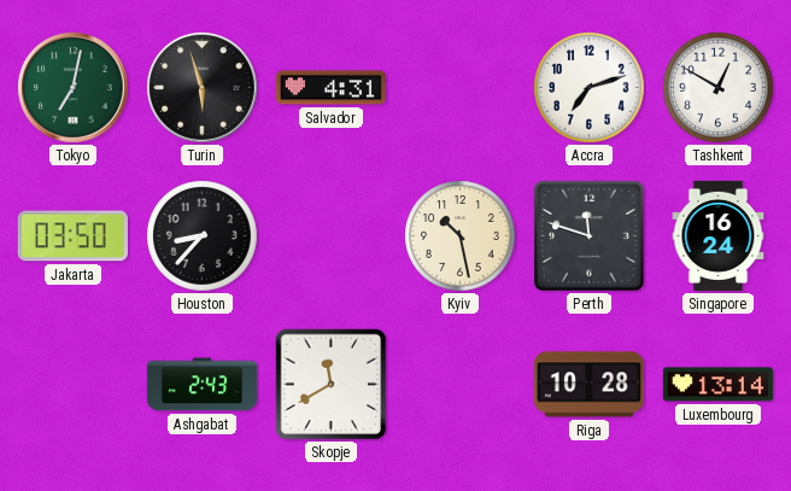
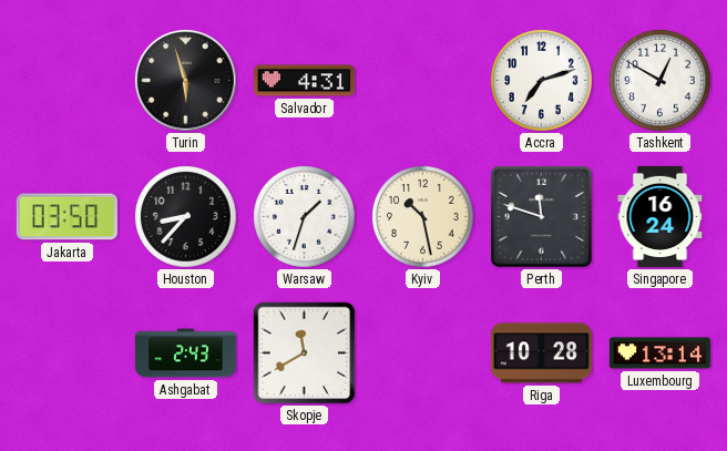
Tokyo: 7:02 -> none
Warsaw: none -> 1:33
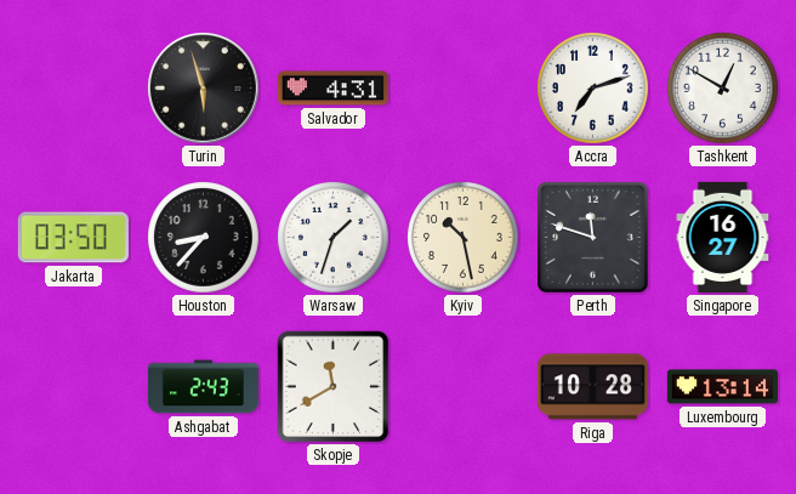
Singapore: 16:24 -> 16:27
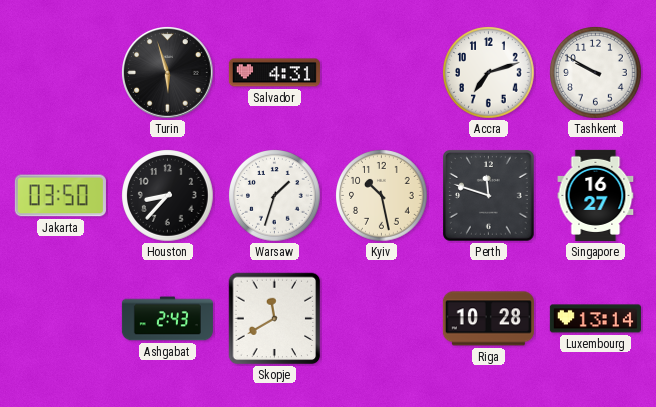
Tashkent: 12:50 -> 9:50
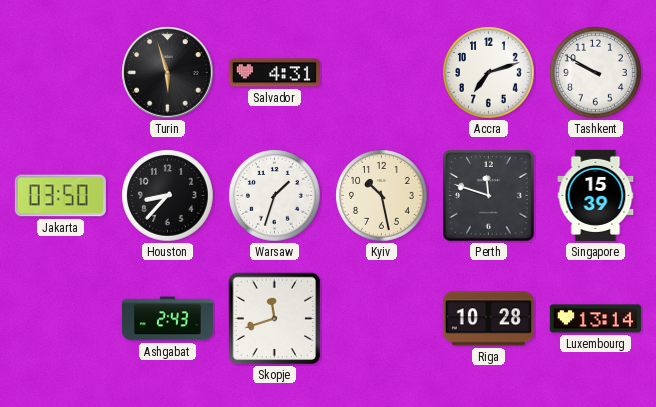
Singapore: 16:27 -> 15:39
Skopje: 11:40 -> 11:42
